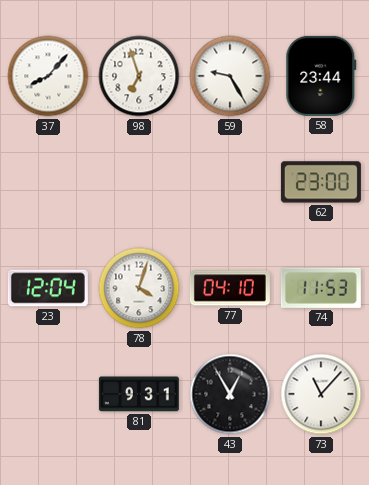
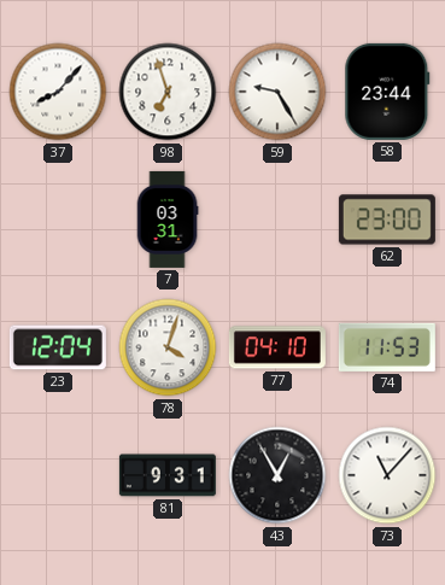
7: none -> 03:31
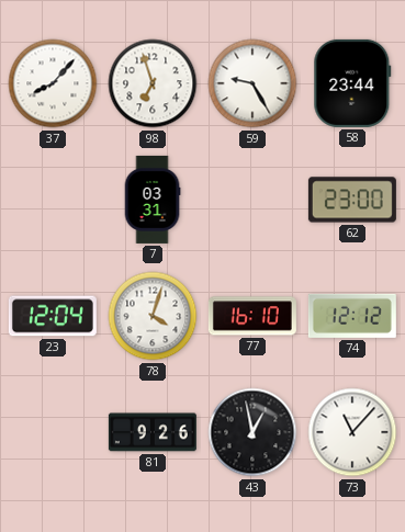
77: 04:10 -> 16:10
74: 11:53 -> 12:12
81: 9:31 -> 9:26
43: 12:55 -> 12:58
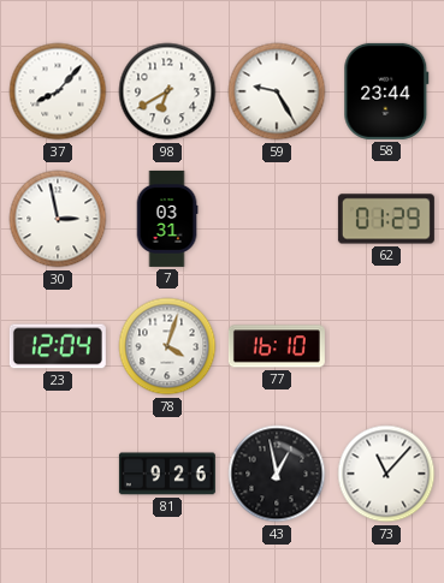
98: 6:57 -> 6:40
30: none -> 2:58
62: 23:00 -> 01:29
74: 12:12 -> none
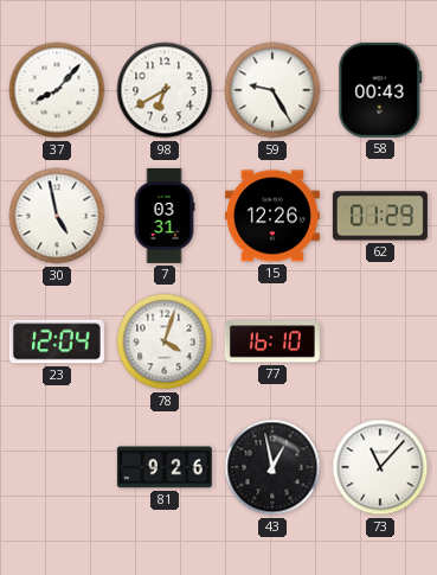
58: 23:44 -> 00:43
30: 2:58 -> 4:58
15: none -> 12:26
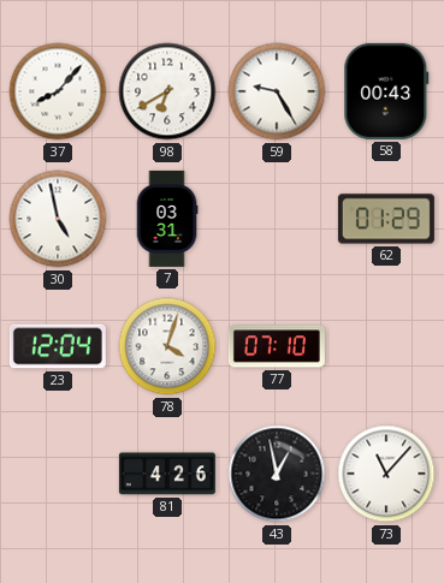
15: 12:26 -> none
77: 16:10 -> 07:10
81: 9:26 -> 4:26
